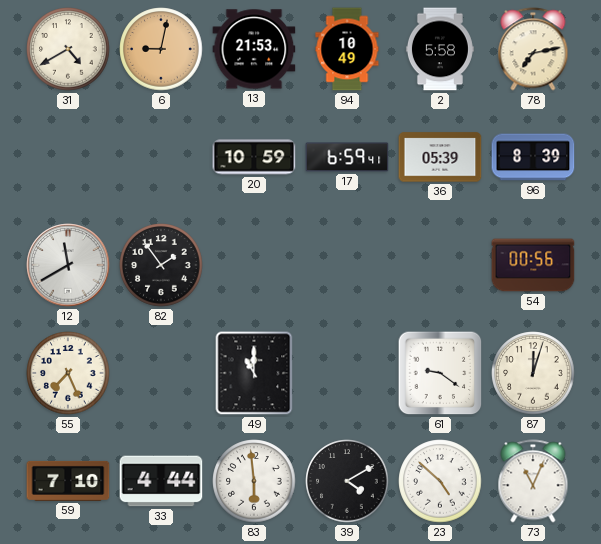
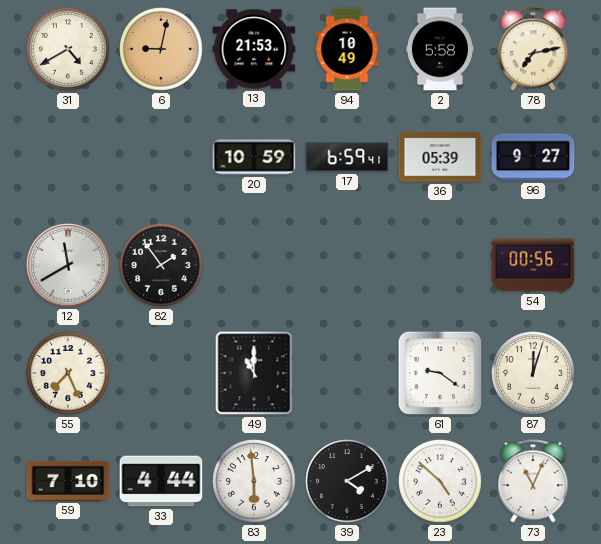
96: 8:39 -> 9:27
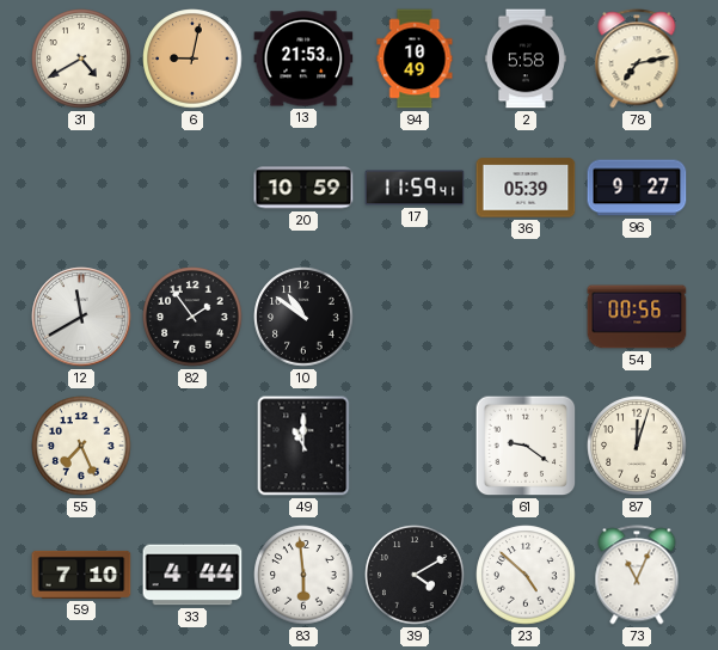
17: 6:59 -> 11:59
10: none -> 10:51
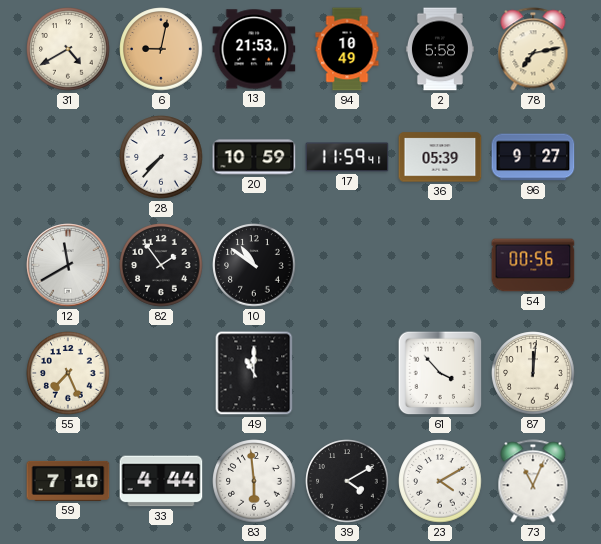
28: none -> 7:37
61: 9:21 -> 3:53
87: 12:03 -> 12:01
23: 4:52 -> 4:10
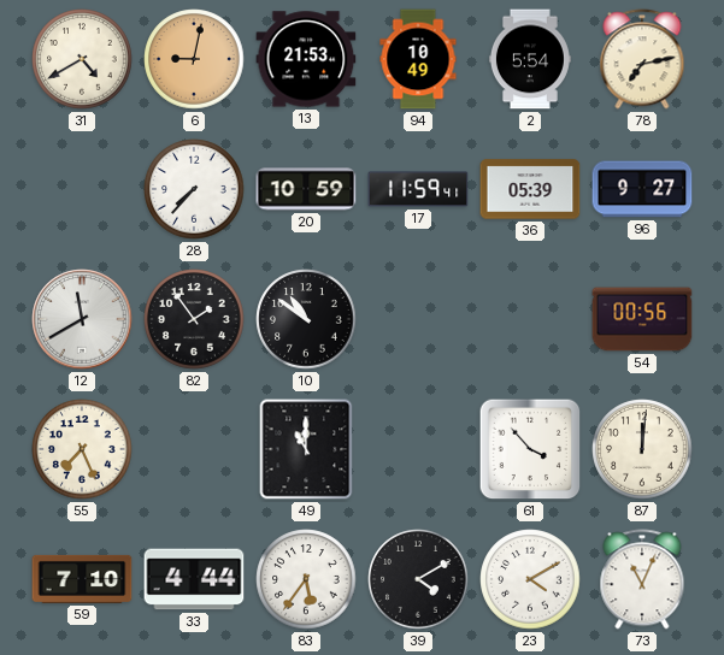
2: 5:58 -> 5:54
83: 5:59 -> 5:36
